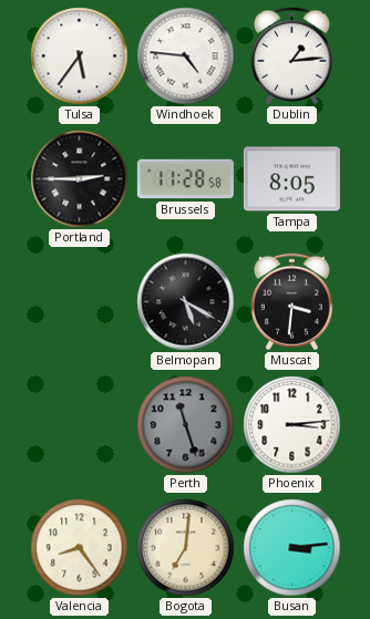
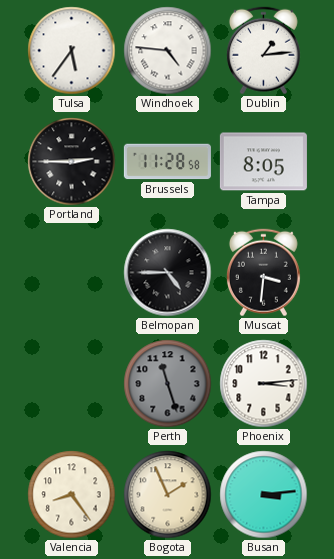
Belmopan: 5:20 -> 4:45
Bogota: 7:01 -> 1:56
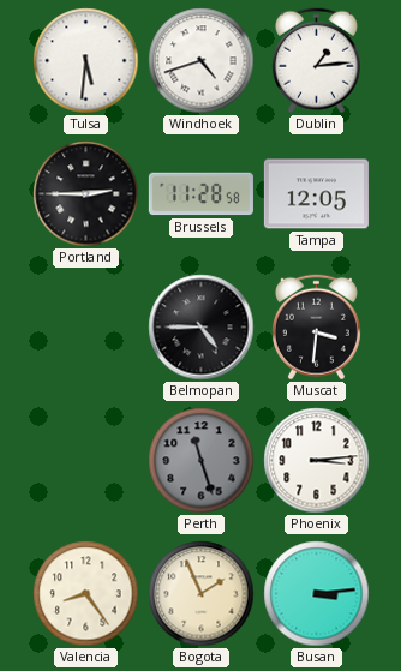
Tulsa: 5:36 -> 5:31
Windhoek: 4:46 -> 4:42
Tampa: 8:05 -> 12:05
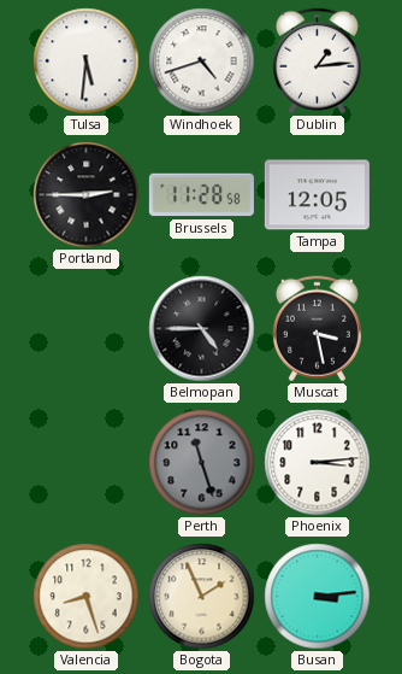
Muscat: 3:31 -> 3:28
Valencia: 8:24 -> 8:27
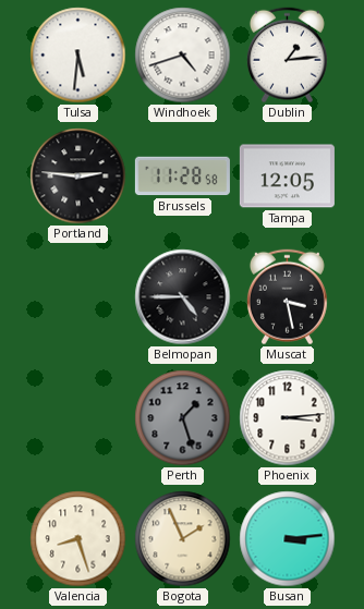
Portland: 2:45 -> 2:46
Perth: 11:27 -> 1:27
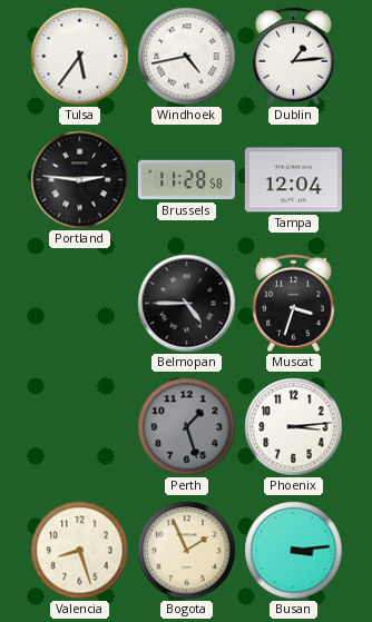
Tulsa: 5:31 -> 5:36
Windhoek: 4:42 -> 4:43
Tampa: 12:05 -> 12:04
Muscat: 3:28 -> 3:33
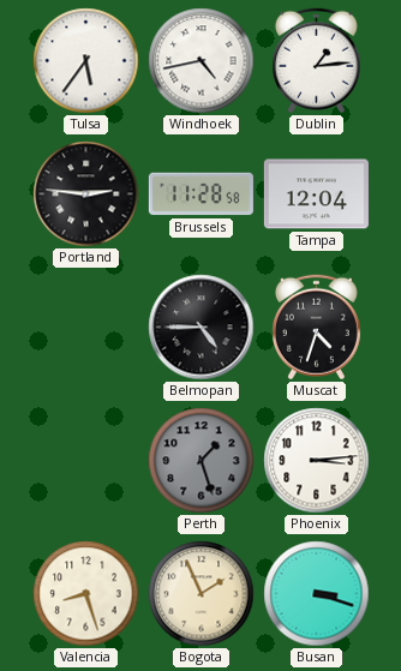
Muscat: 3:33 -> 4:33
Busan: 3:14 -> 3:18
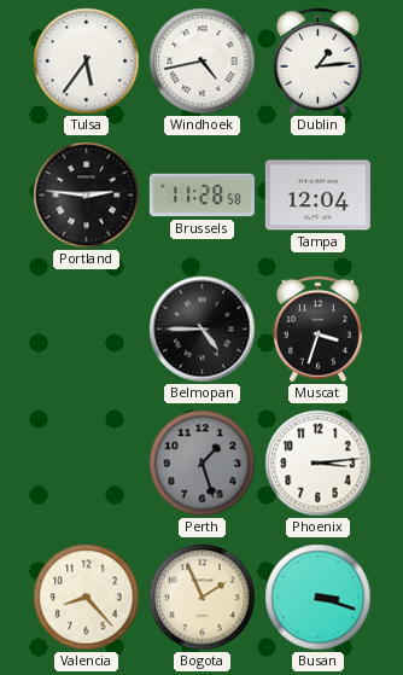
Muscat: 4:33 -> 3:33
Valencia: 8:27 -> 8:23
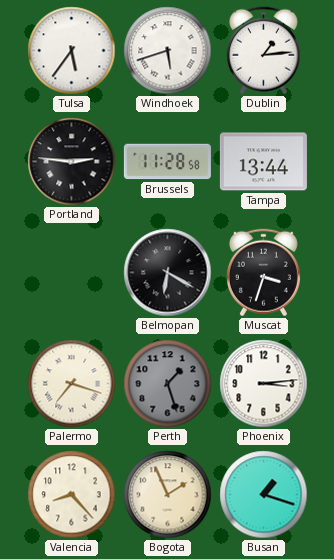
Windhoek: 4:43 -> 5:42
Tampa: 12:04 -> 13:44
Belmopan: 4:45 -> 6:20
Palermo: none -> 7:18
Busan: 3:18 -> 1:18
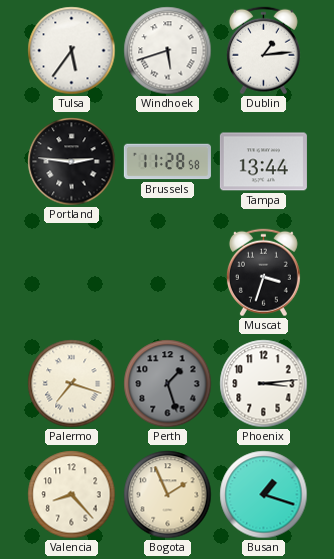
Belmopan: 6:20 -> none
